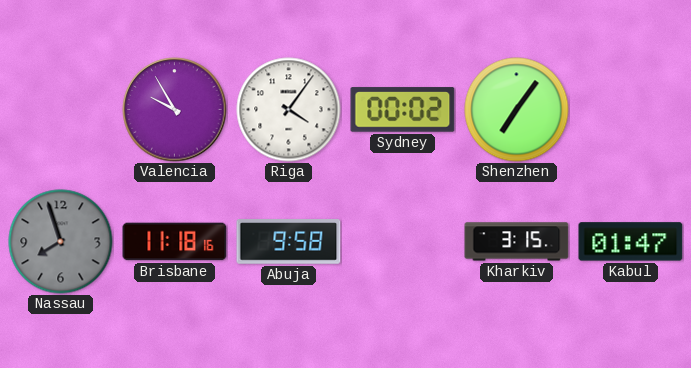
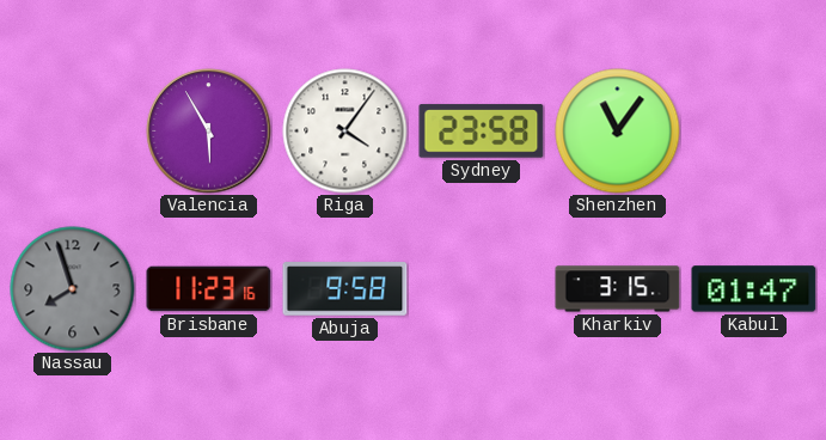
Valencia: 9:55 -> 5:55
Sydney: 00:02 -> 23:58
Shenzhen: 7:06 -> 11:06
Brisbane: 11:18 -> 11:23
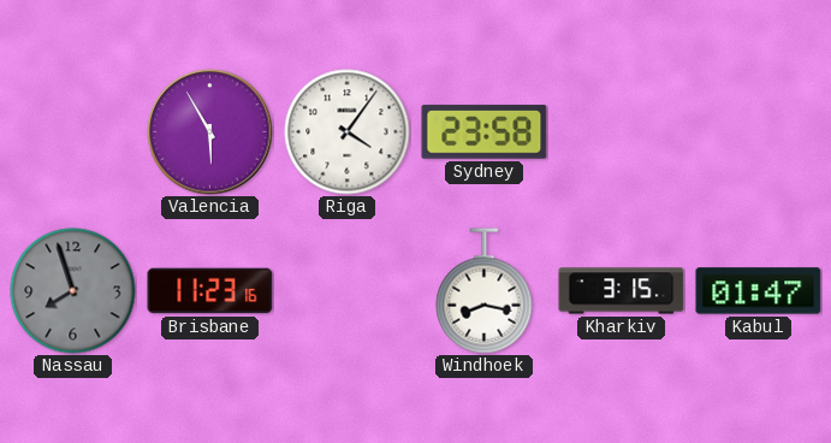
Shenzhen: 11:06 -> none
Abuja: 9:58 -> none
Windhoek: none -> 8:17
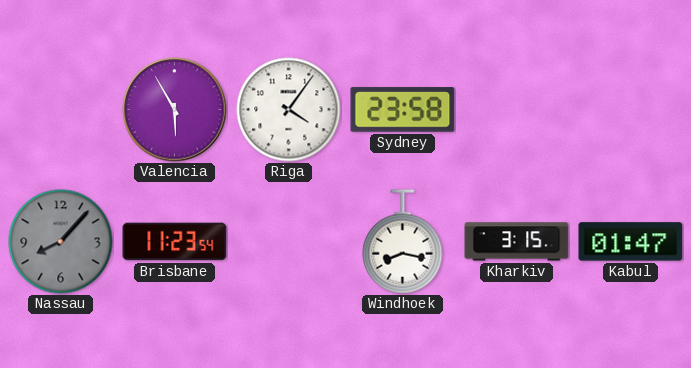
Nassau: 7:57 -> 8:07
Brisbane: 11:23:16 -> 11:23:54
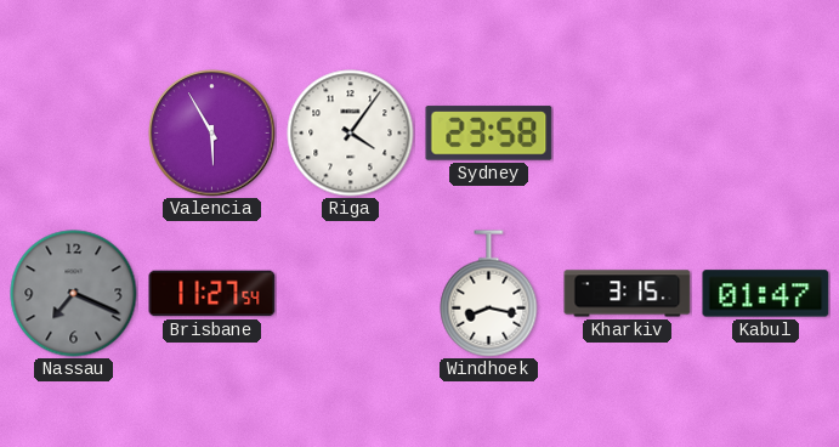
Nassau: 8:07 -> 7:19
Brisbane: 11:23 -> 11:27
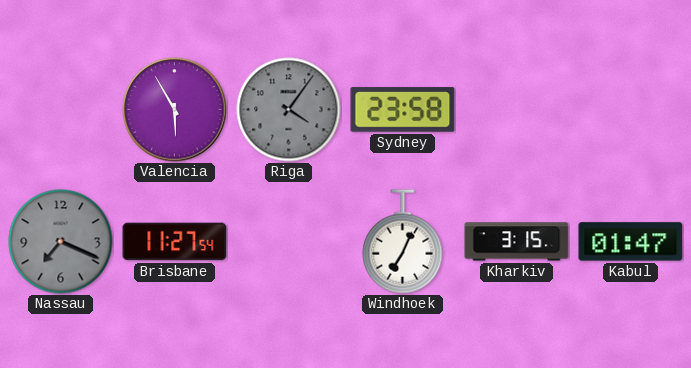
Riga dial: white -> grey
Windhoek: 8:17 -> 7:04
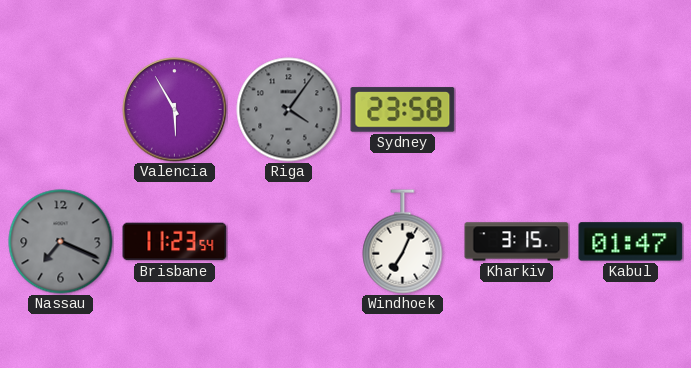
Brisbane: 11:27 -> 11:23
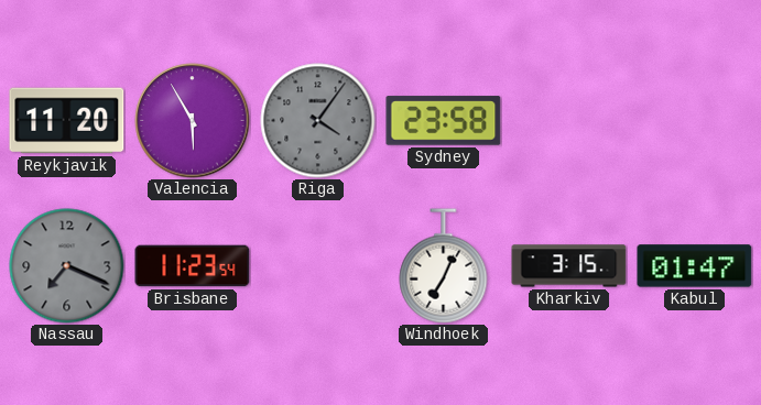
Reykjavik: none -> 11:20
